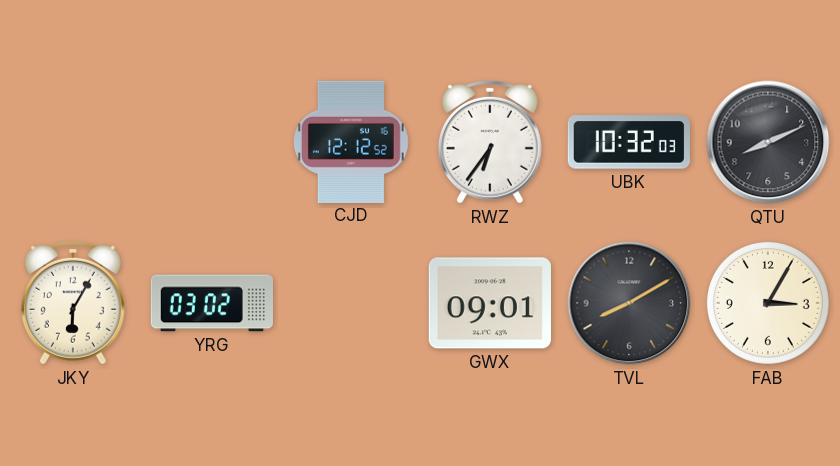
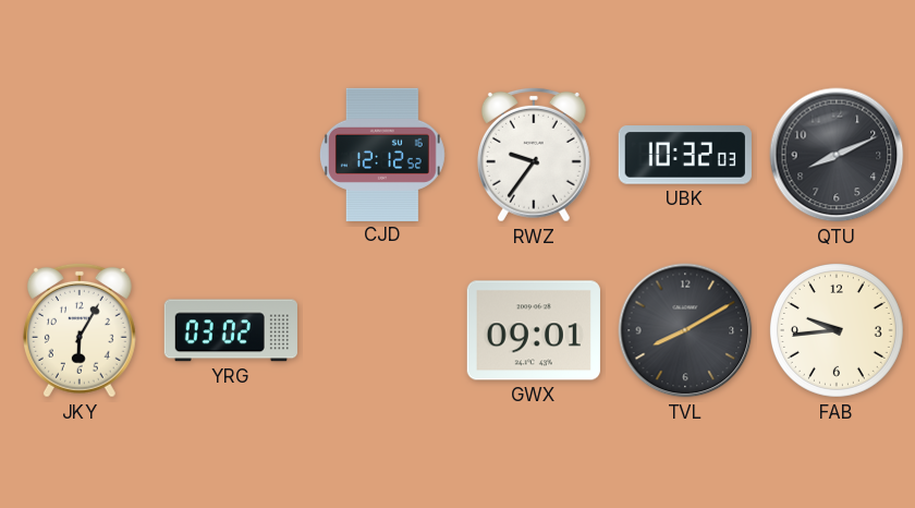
RWZ: 6:36 -> 9:36
FAB: 3:05 -> 9:44
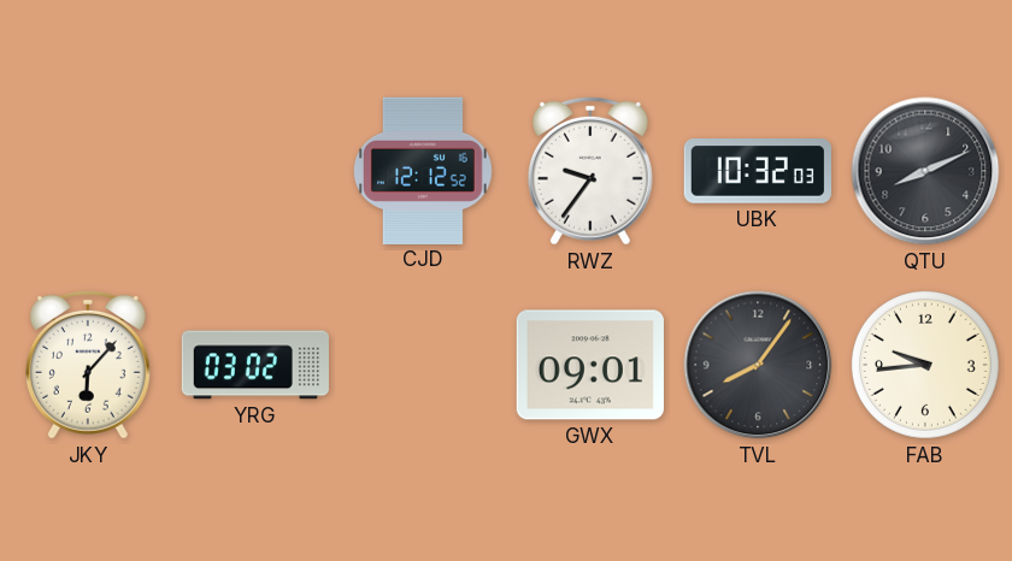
JKY: 6:05 -> 6:07
TVL: 8:10 -> 8:06
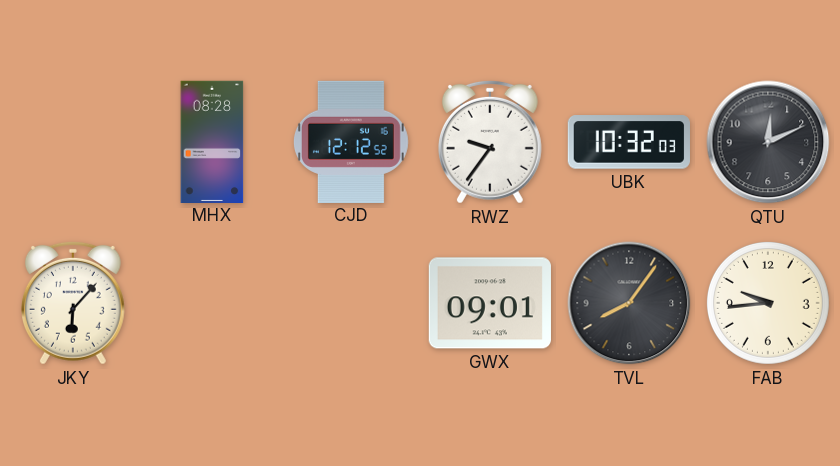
MHX: none -> 08:28
QTU: 8:11 -> 12:11
YRG: 03:02 -> none
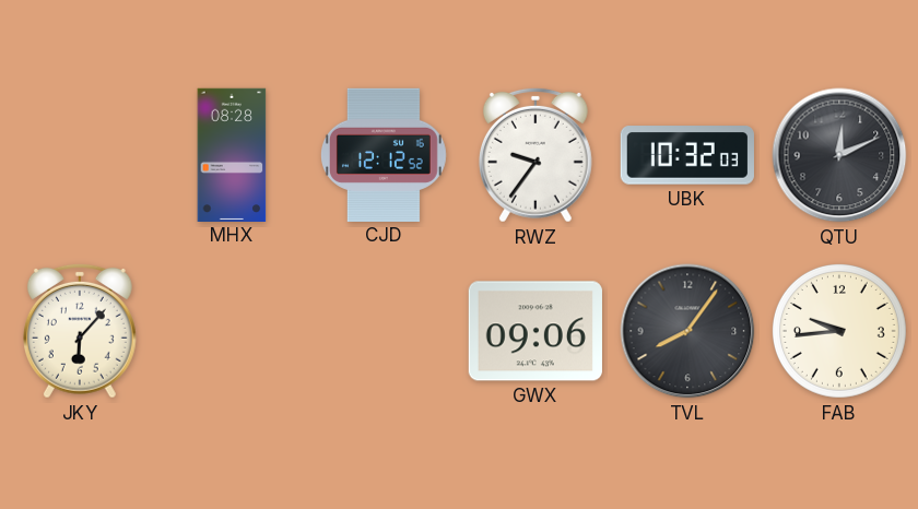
GWX: 09:01 -> 09:06
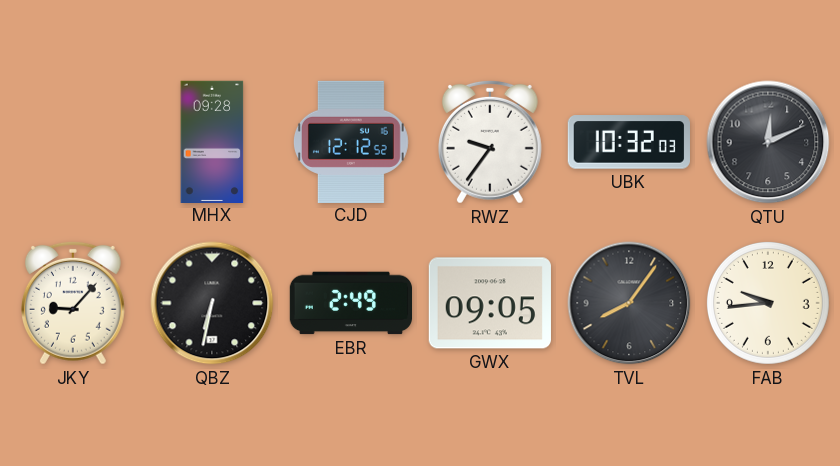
MHX: 08:28 -> 09:28
JKY: 6:07 -> 9:07
QBZ: none -> 6:32
EBR: none -> 2:49
GWX: 09:06 -> 09:05
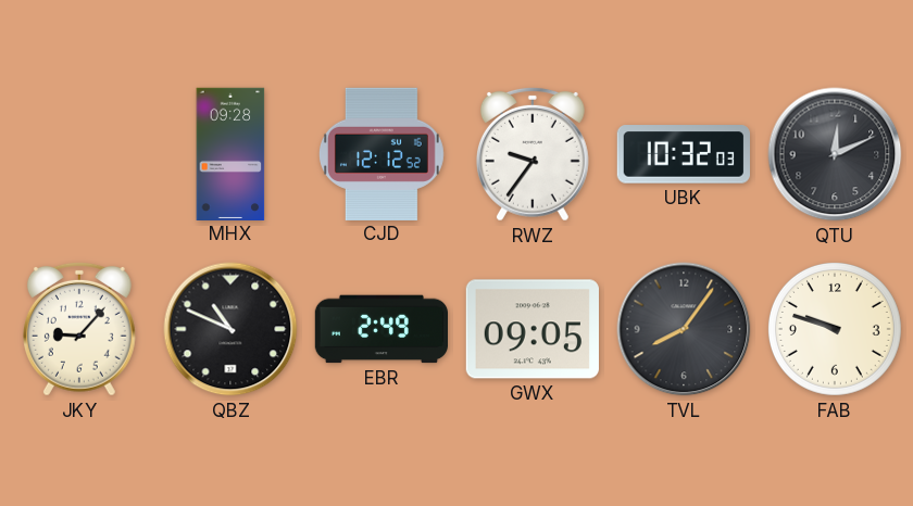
QBZ: 6:32 -> 10:49
FAB: 9:44 -> 9:48
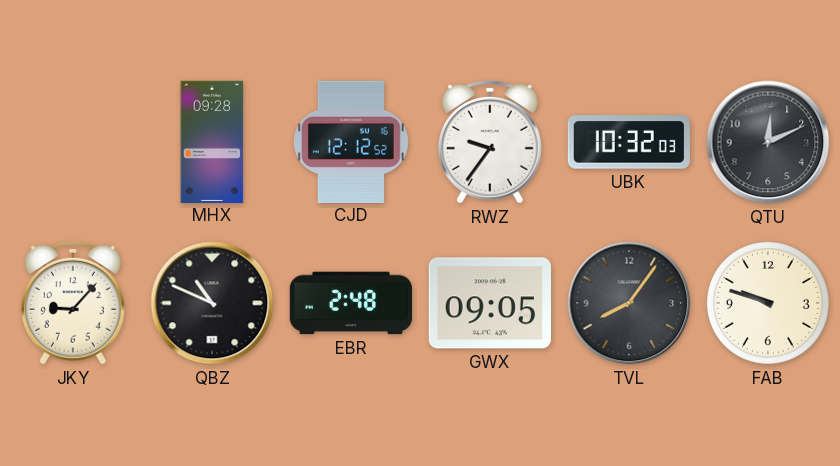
EBR: 2:49 -> 2:48
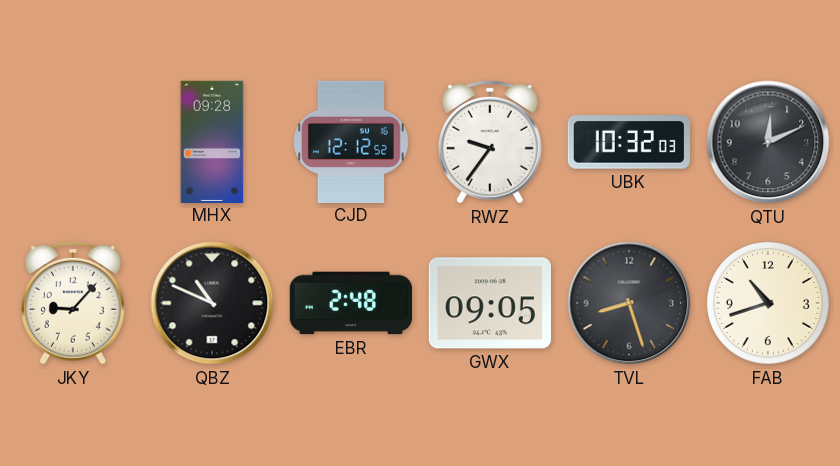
TVL: 8:06 -> 8:27
FAB: 9:48 -> 10:42
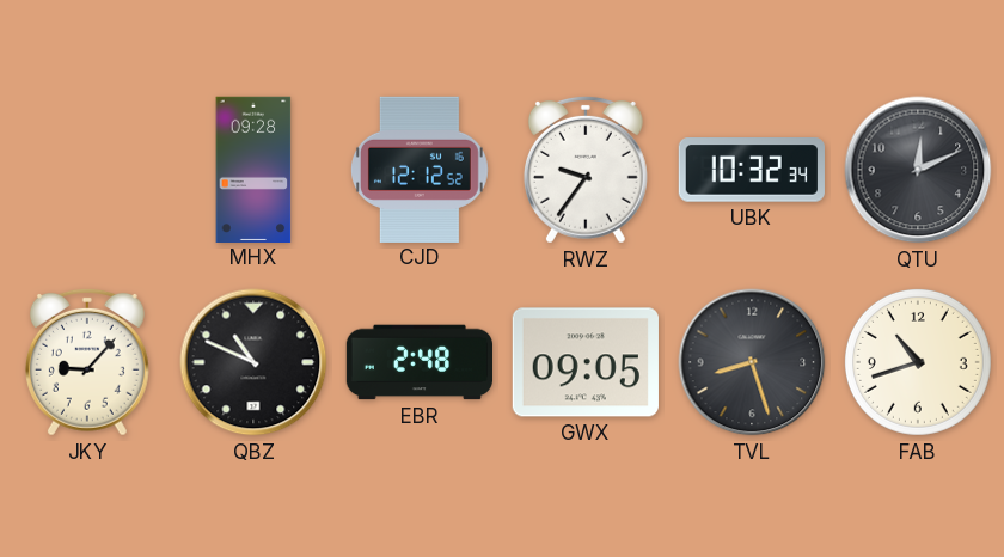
UBK: 10:32:03 -> 10:32:34
